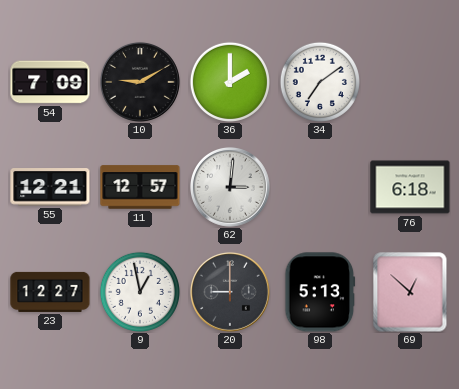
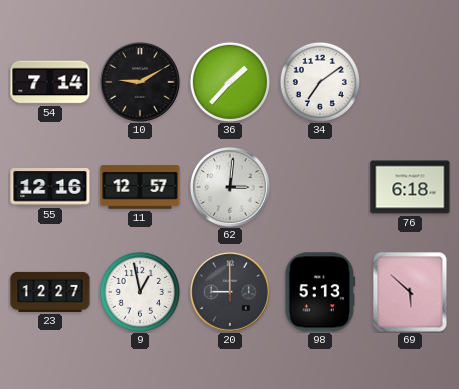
54: 7:09 -> 7:14
36: 2:00 -> 1:37
55: 12:21 -> 12:16
69: 12:52 -> 5:52
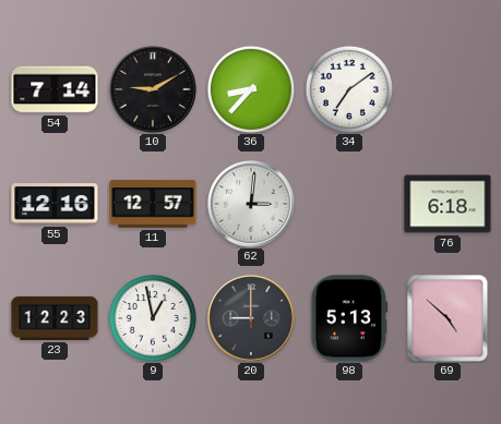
36: 1:37 -> 8:37
23: 12:27 -> 12:23
69: 5:52 -> 4:52
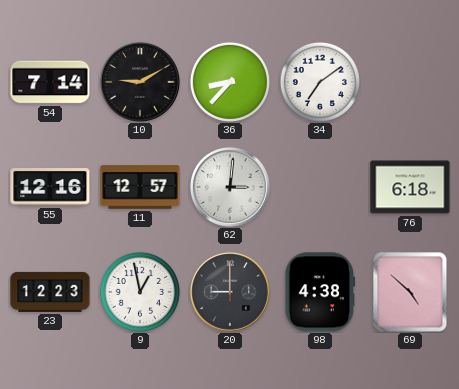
98: 5:13 -> 4:38
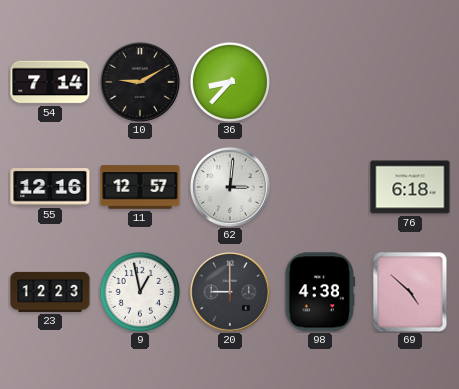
34: 7:09 -> none
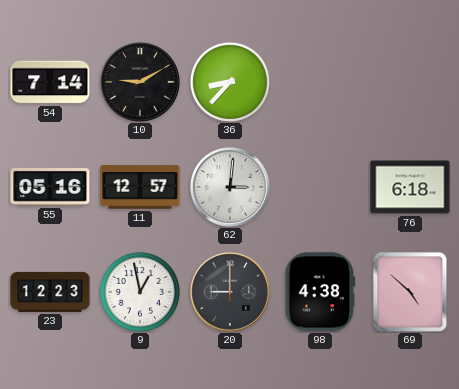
55: 12:16 -> 05:16
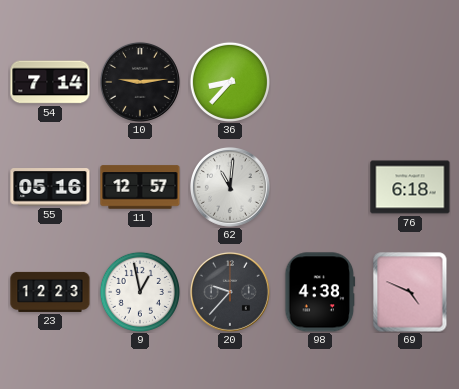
10: 9:10 -> 9:14
62: 3:01 -> 11:01
20: 9:00 -> 9:37
69: 4:52 -> 4:49
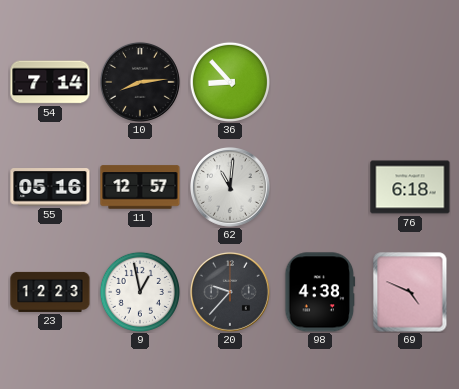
10: 9:14 -> 8:14
36: 8:37 -> 8:53
